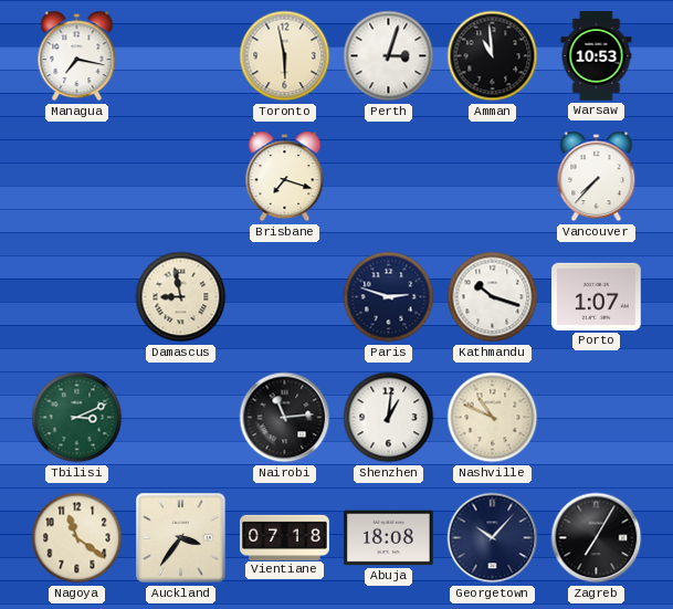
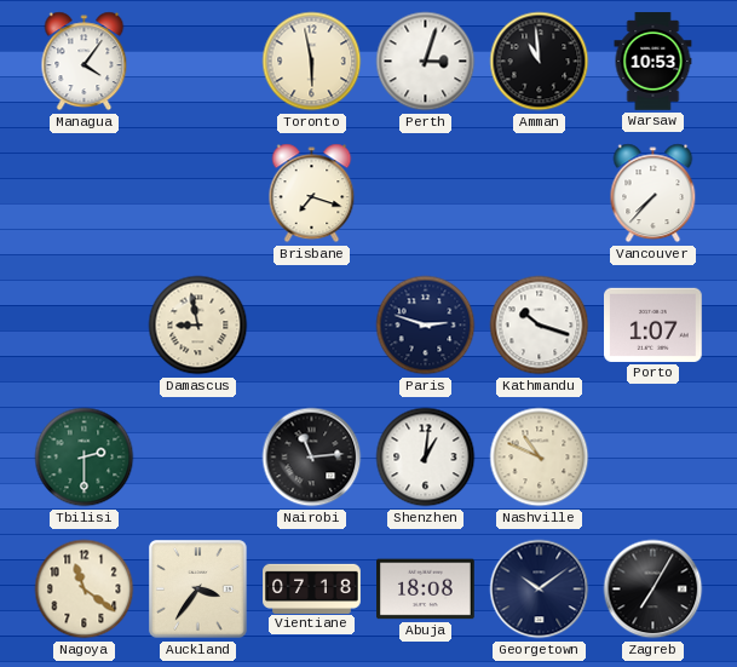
Managua: 7:17 -> 4:06
Tbilisi: 3:11 -> 2:30
Georgetown: 10:07 -> 10:09
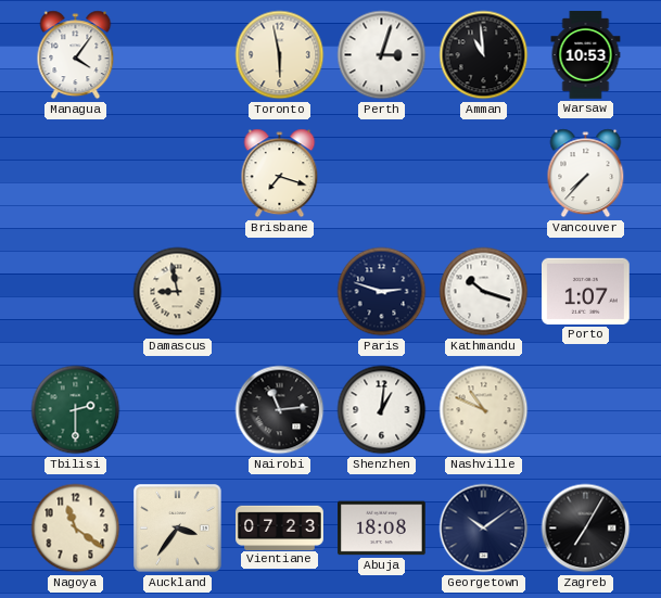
Vientiane: 07:18 -> 07:23
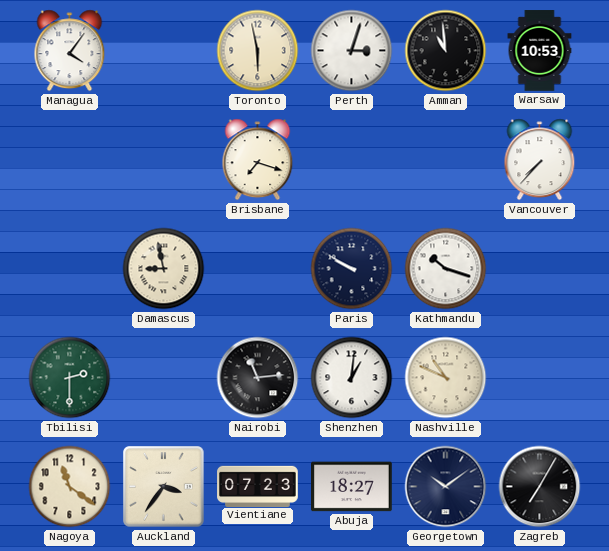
Paris: 2:48 -> 9:50
Porto: 1:07 -> none
Abuja: 18:08 -> 18:27
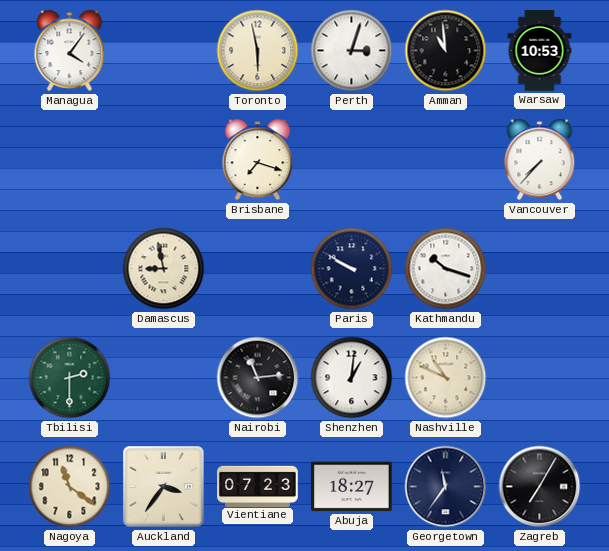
Georgetown: 10:09 -> 11:36
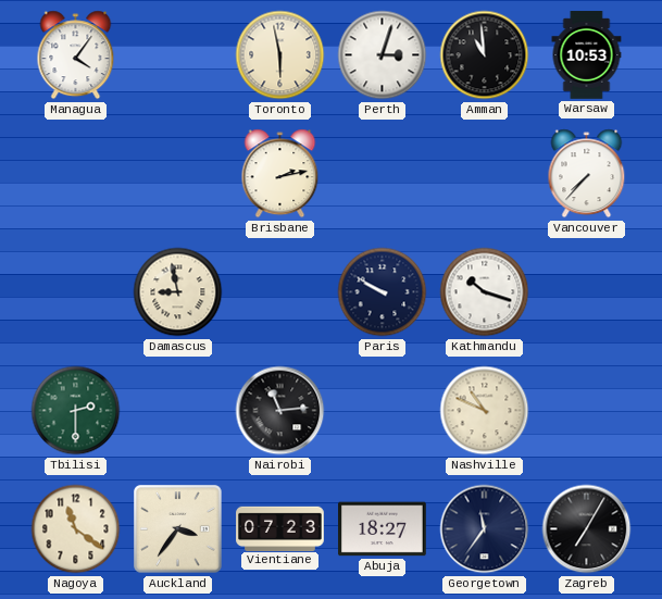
Brisbane: 7:18 -> 2:13
Shenzhen: 1:01 -> none
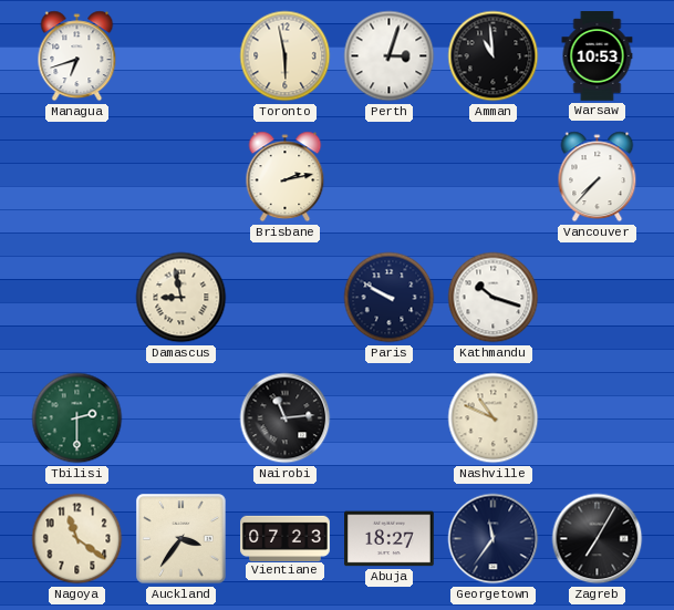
Managua: 4:06 -> 6:42
